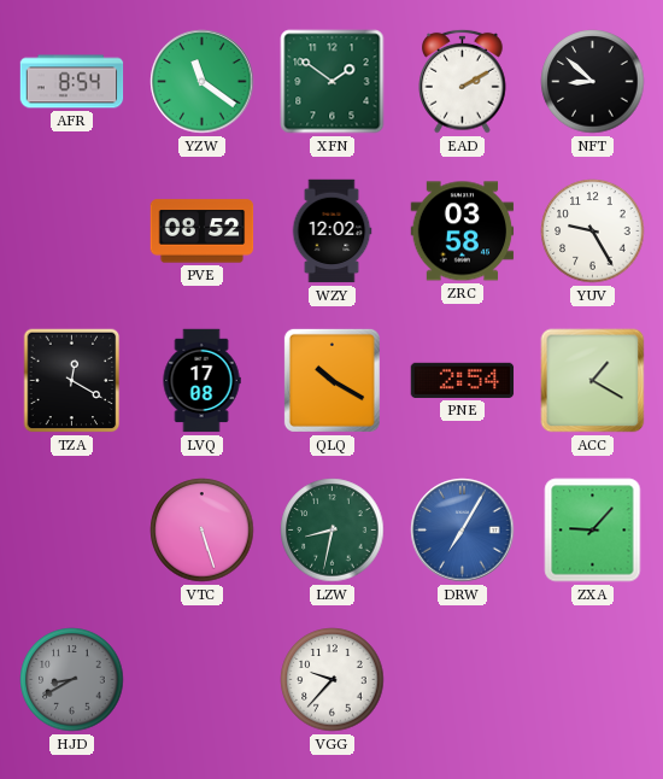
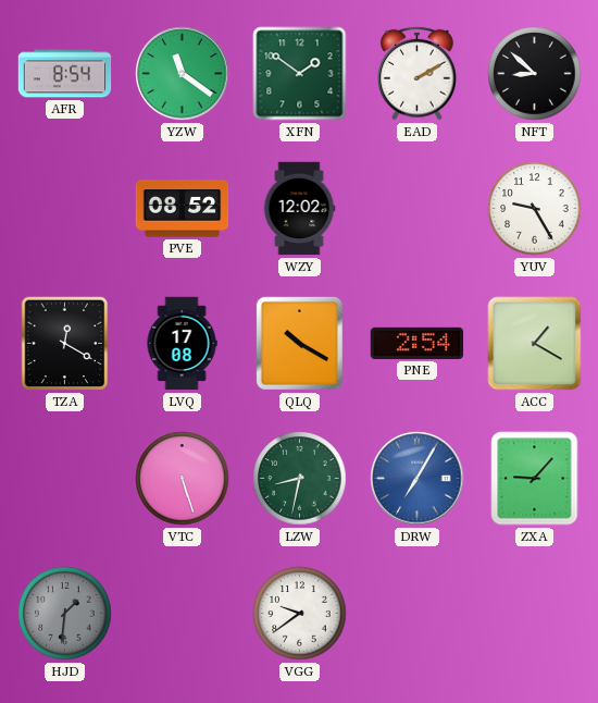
ZRC: 03:58 -> none
HJD: 8:40 -> 1:31
VGG: 9:37 -> 9:39
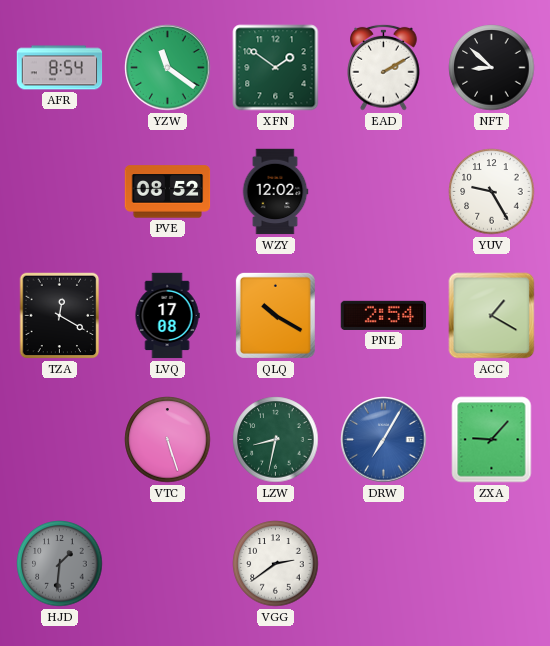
VGG: 9:39 -> 2:39
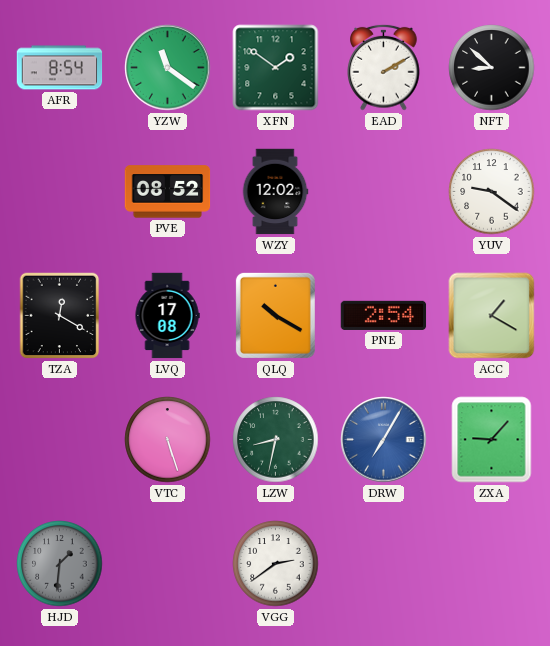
YUV: 9:25 -> 9:21
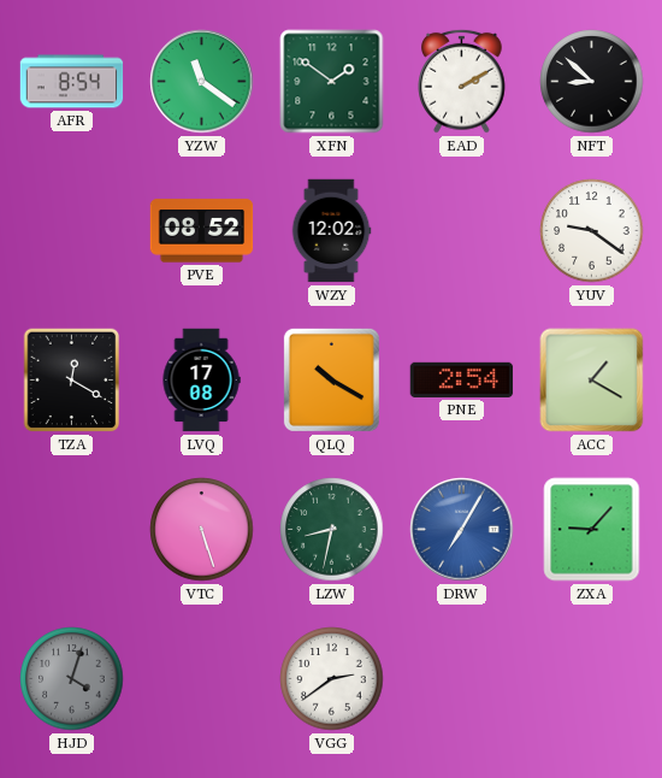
HJD: 1:31 -> 4:03
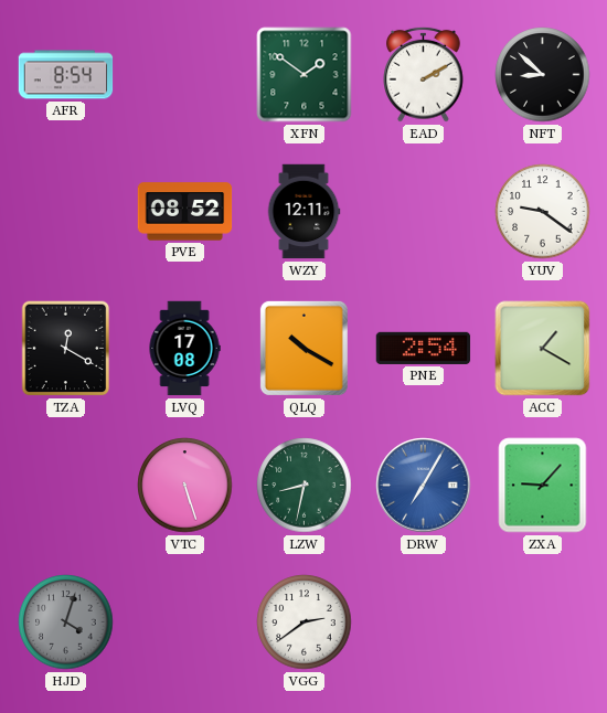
YZW: 11:21 -> none
WZY: 12:02 -> 12:11
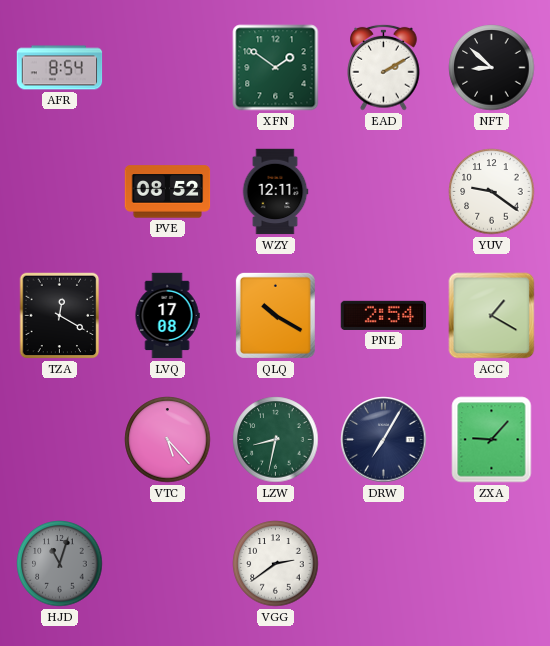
VTC: 5:27 -> 5:23
DRW dial: blue -> navy
HJD: 4:03 -> 11:03
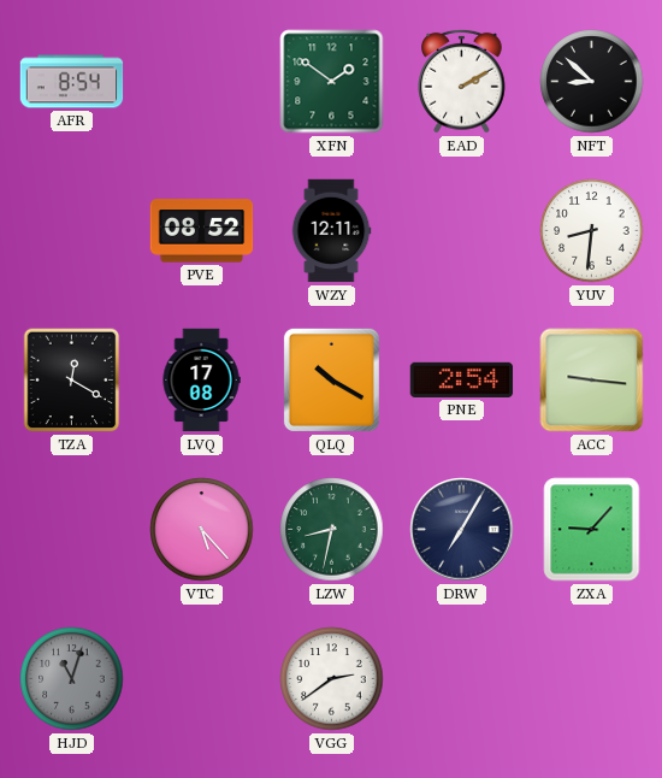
YUV: 9:21 -> 8:31
ACC: 1:20 -> 9:16
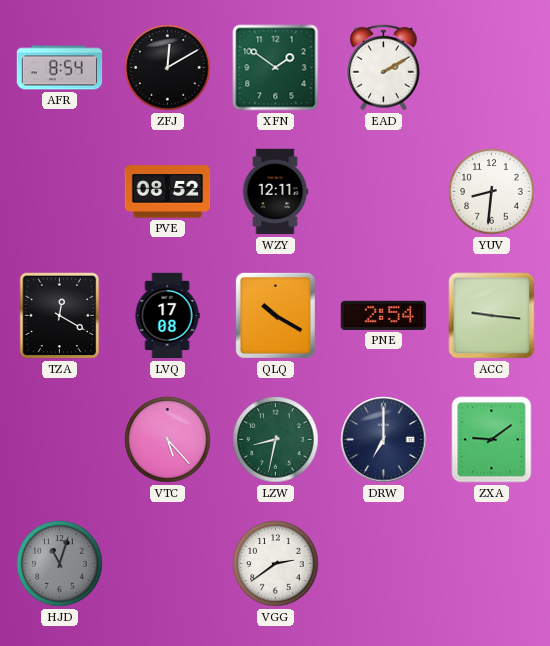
ZFJ: none -> 12:10
NFT: 8:52 -> none
DRW: 7:05 -> 7:00
ZXA: 9:07 -> 9:09
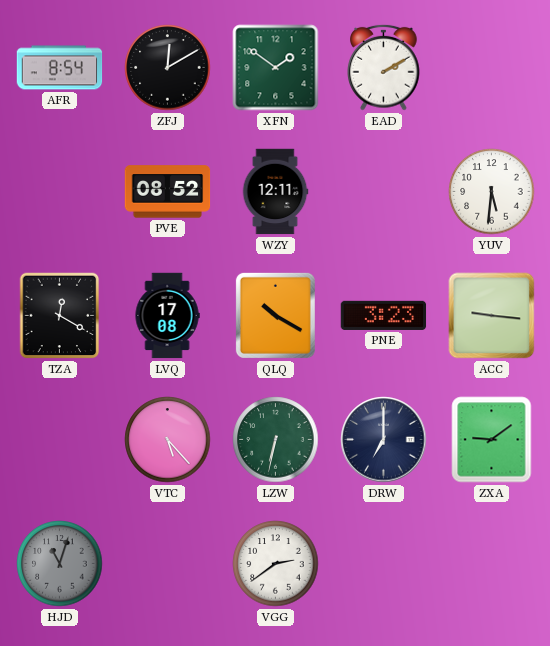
YUV: 8:31 -> 5:31
PNE: 2:54 -> 3:23
LZW: 8:32 -> 6:32
